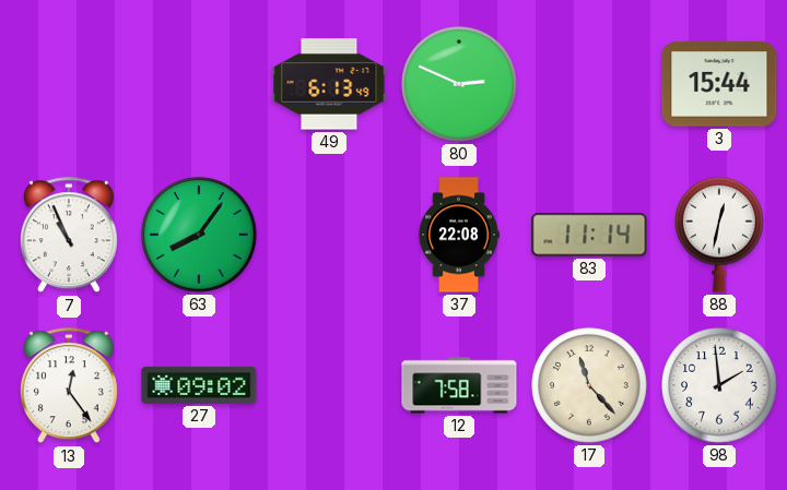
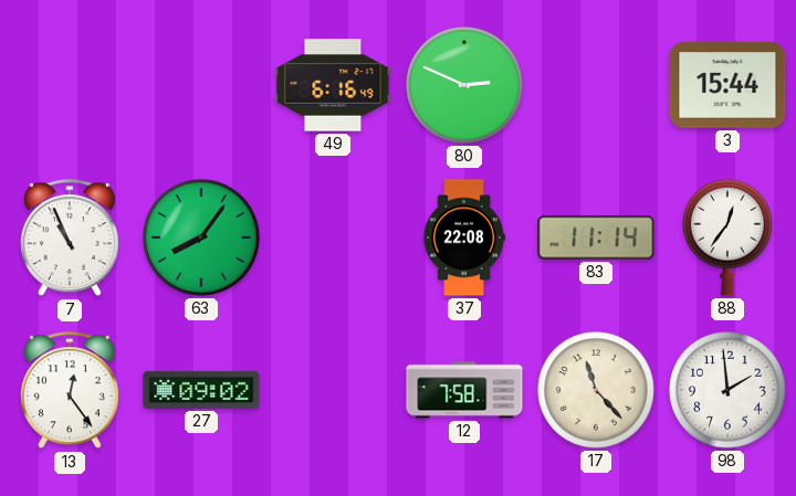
49: 6:13 -> 6:16
88: 12:32 -> 12:36
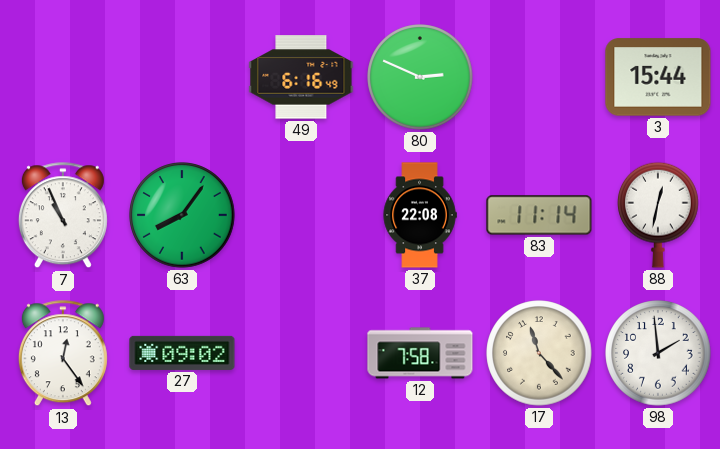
88: 12:36 -> 12:32
